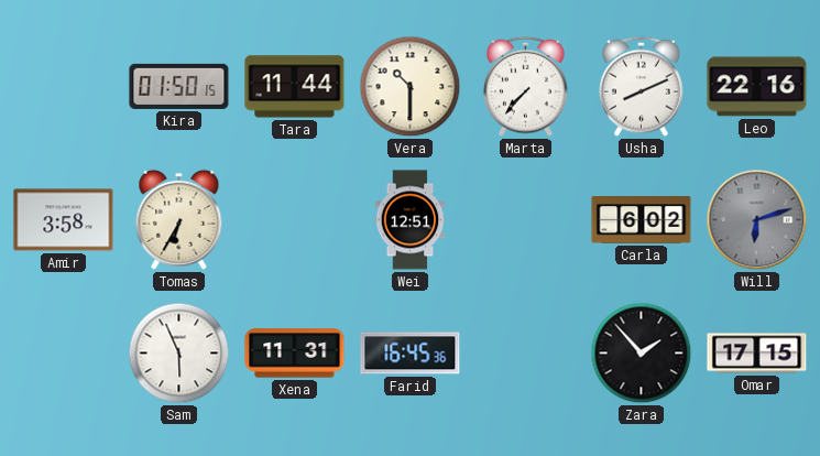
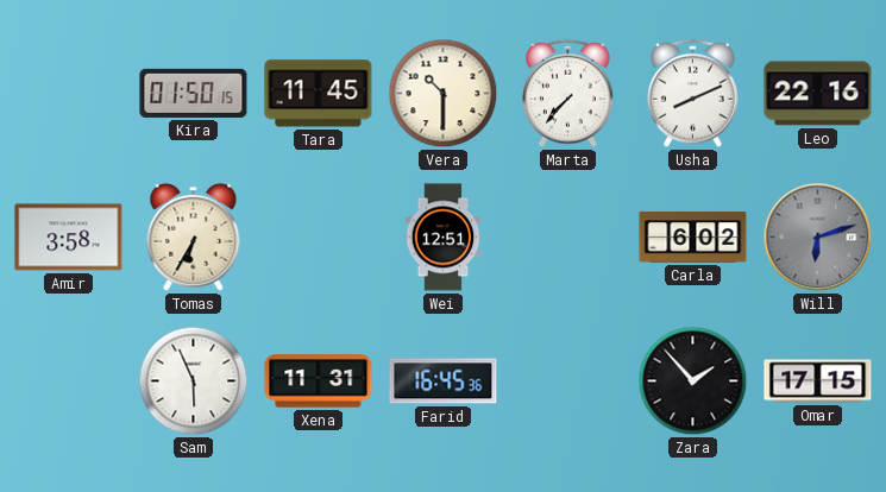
Tara: 11:44 -> 11:45
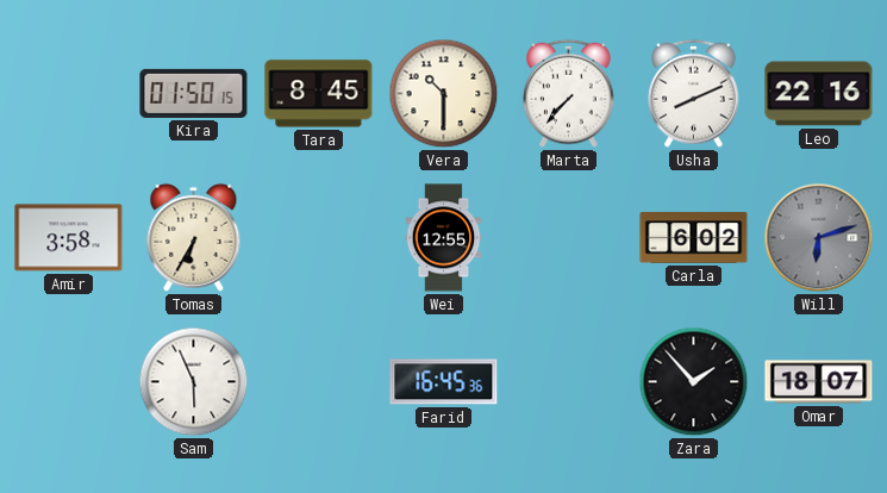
Tara: 11:45 -> 8:45
Wei: 12:51 -> 12:55
Xena: 11:31 -> none
Omar: 17:15 -> 18:07
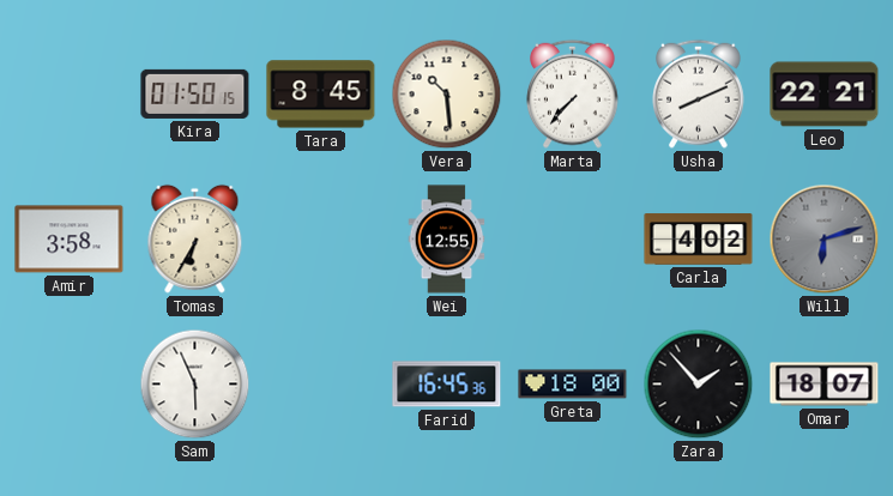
Vera: 10:30 -> 10:29
Leo: 22:16 -> 22:21
Carla: 6:02 -> 4:02
Greta: none -> 18:00
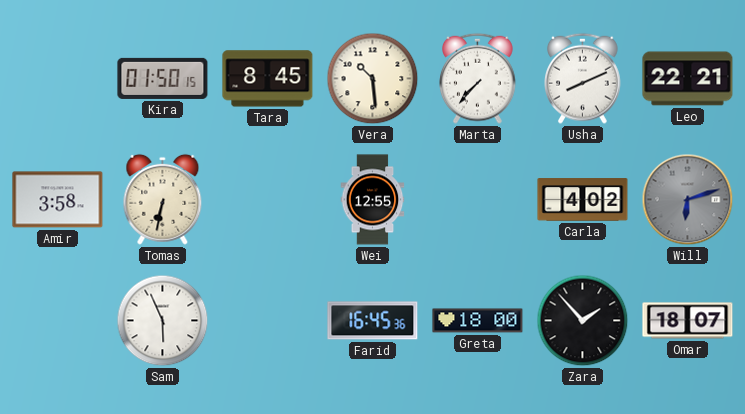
Tomas: 6:35 -> 6:32
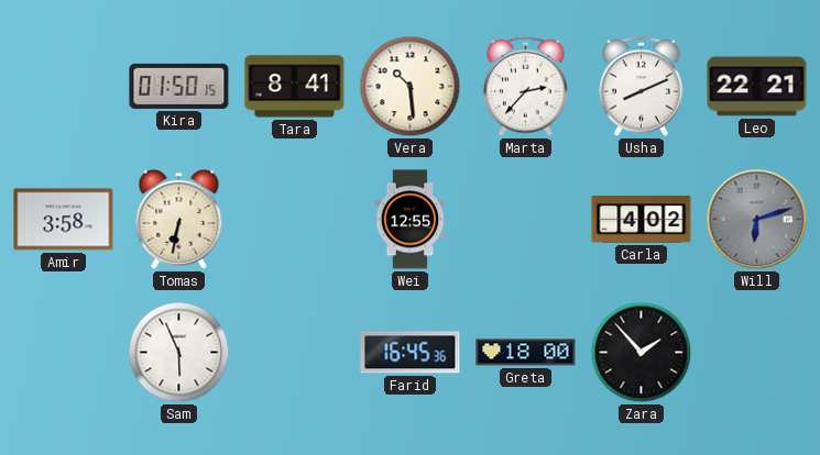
Tara: 8:45 -> 8:41
Marta: 7:37 -> 2:37
Omar: 18:07 -> none
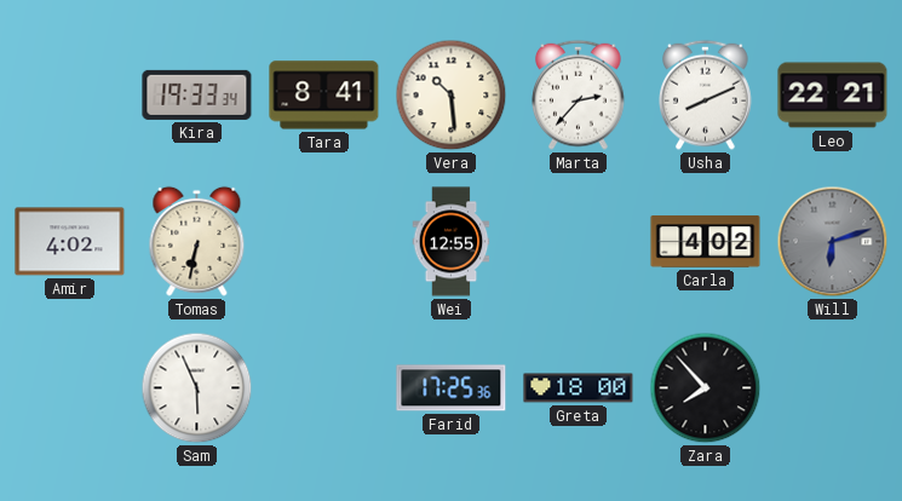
Kira: 01:50 -> 19:33
Amir: 3:58 -> 4:02
Farid: 16:45 -> 17:25
Zara: 1:53 -> 7:53
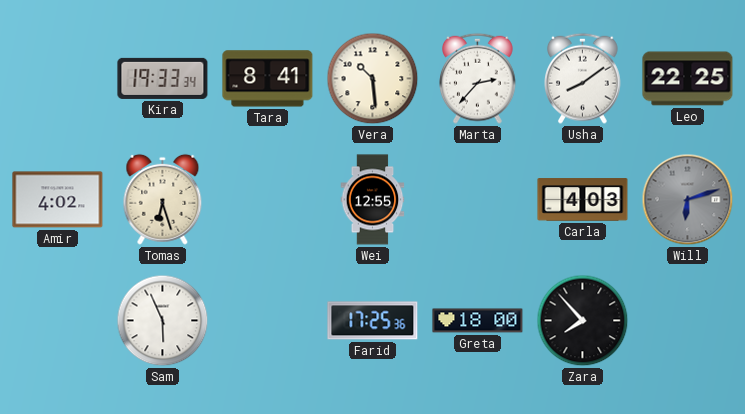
Usha: 8:11 -> 8:09
Leo: 22:21 -> 22:25
Tomas: 6:32 -> 6:27
Carla: 4:02 -> 4:03
